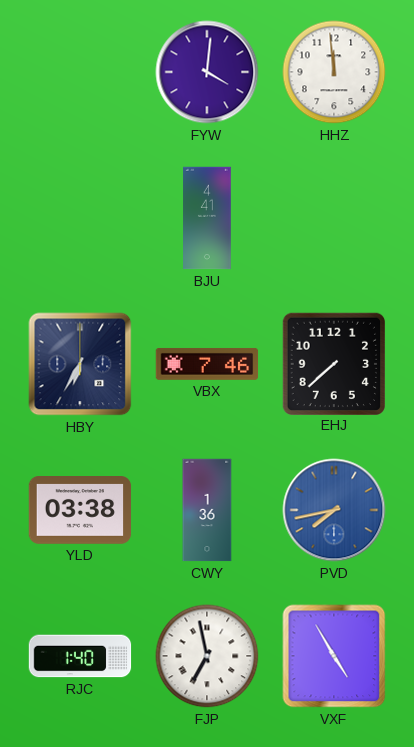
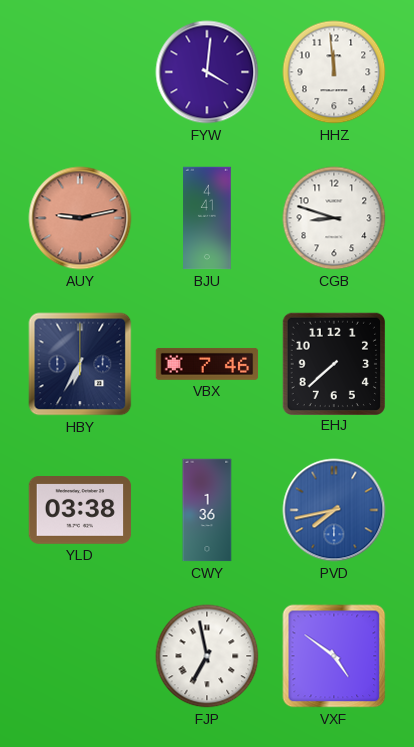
AUY: none -> 9:13
CGB: none -> 8:48
RJC: 1:40 -> none
VXF: 4:55 -> 4:51
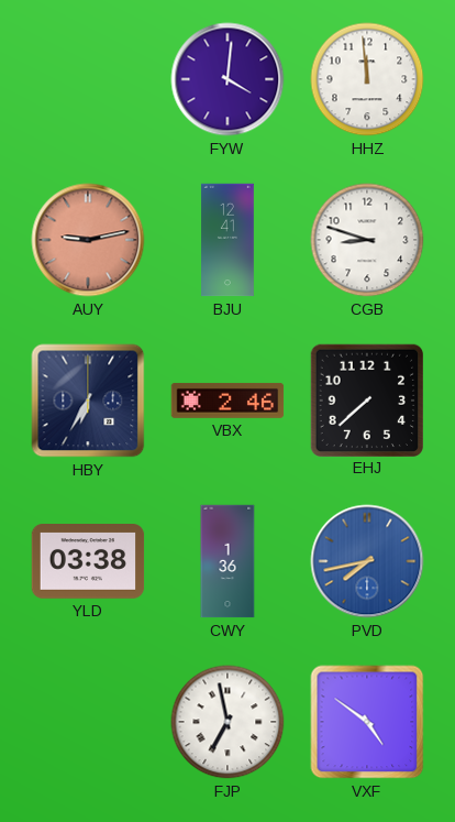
BJU: 4:41 -> 12:41
VBX: 7:46 -> 2:46
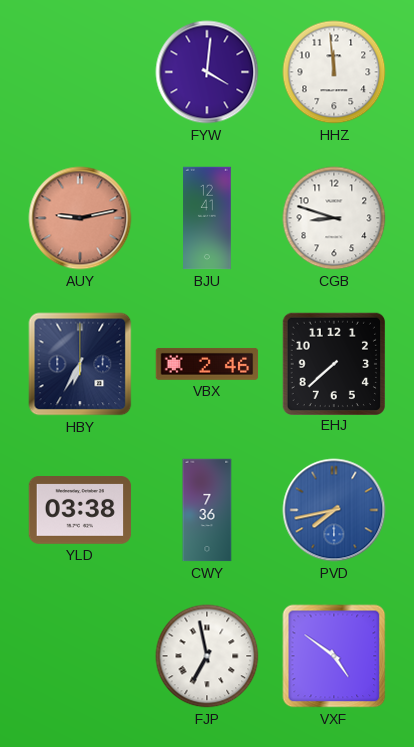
CWY: 1:36 -> 7:36
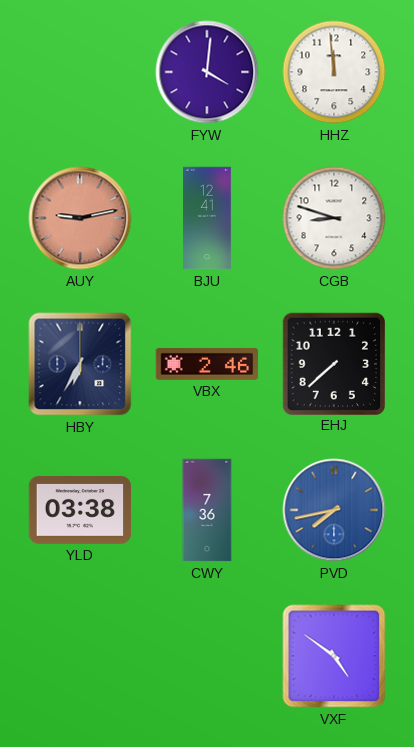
FJP: 6:58 -> none
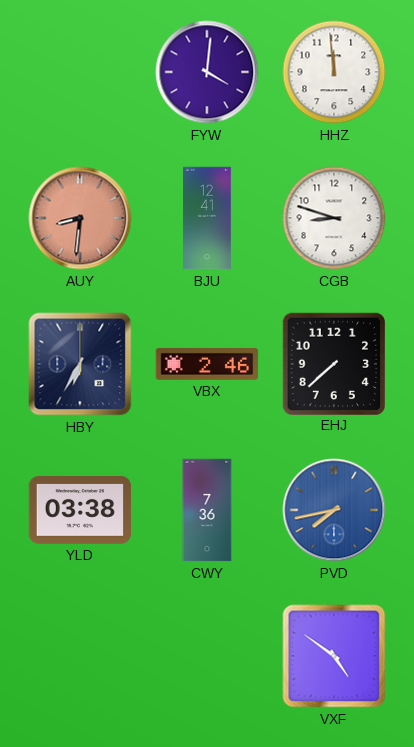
AUY: 9:13 -> 8:31
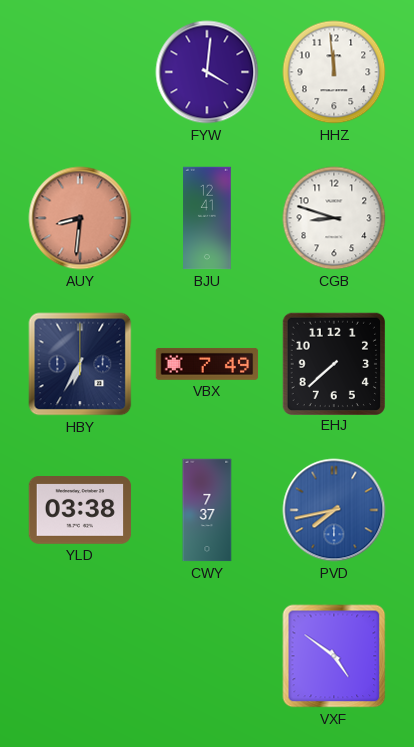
VBX: 2:46 -> 7:49
CWY: 7:36 -> 7:37
